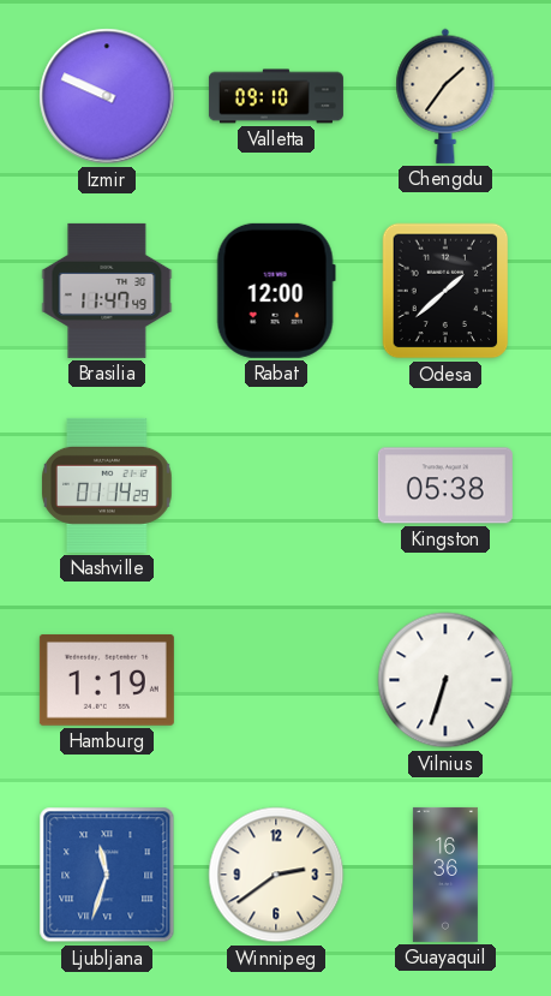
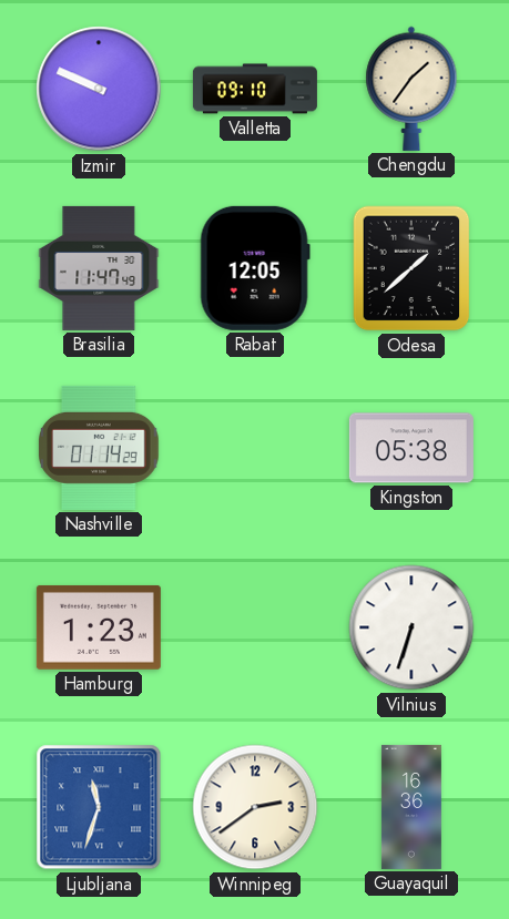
Rabat: 12:00 -> 12:05
Hamburg: 1:19 -> 1:23
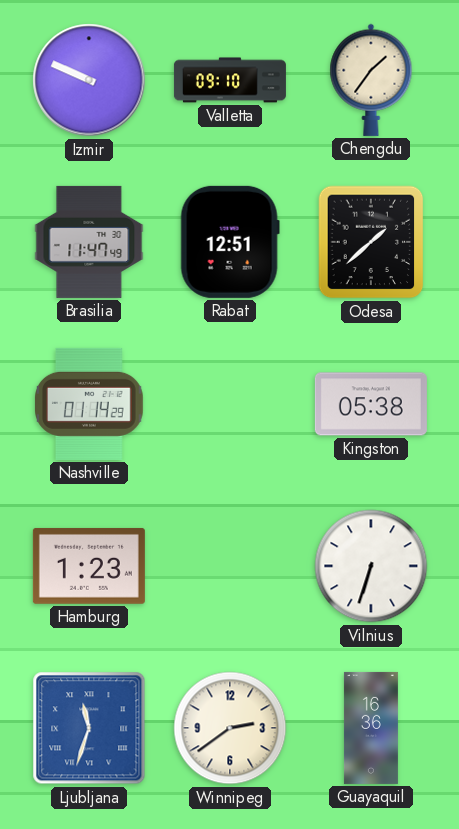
Rabat: 12:05 -> 12:51
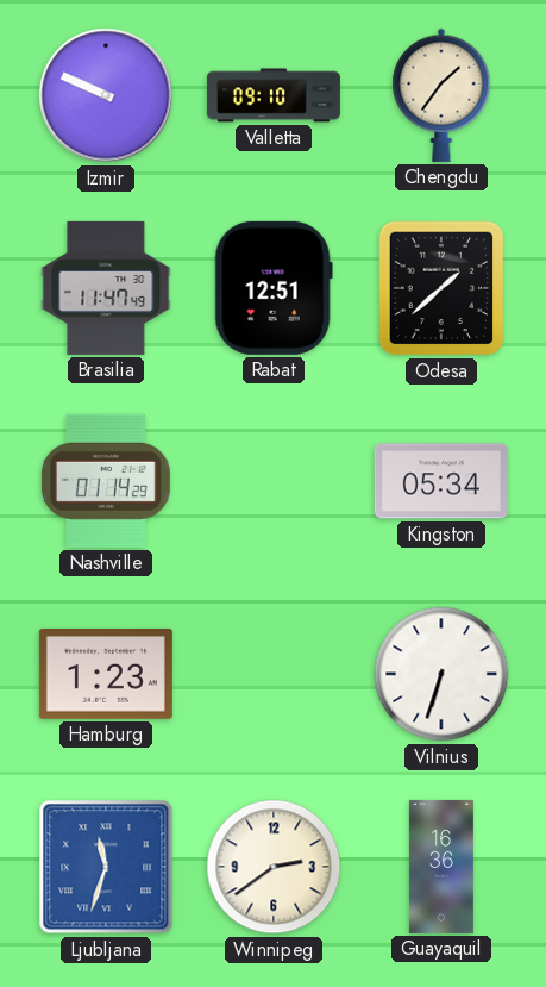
Kingston: 05:38 -> 05:34
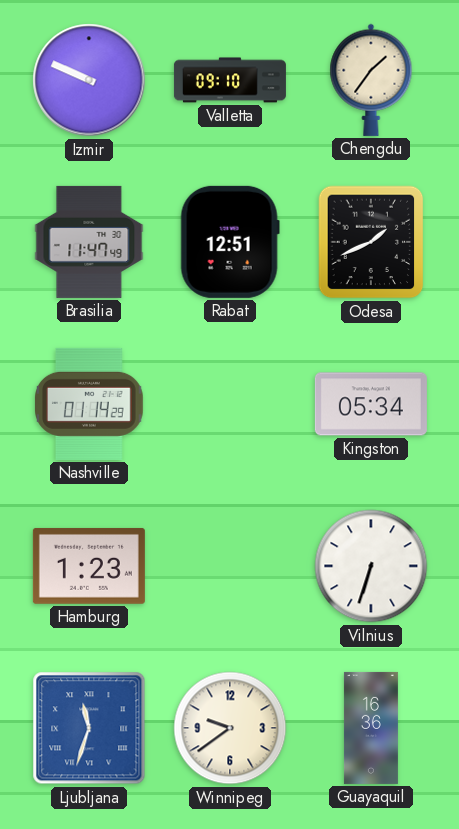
Odesa: 1:38 -> 1:41
Winnipeg: 2:39 -> 9:39
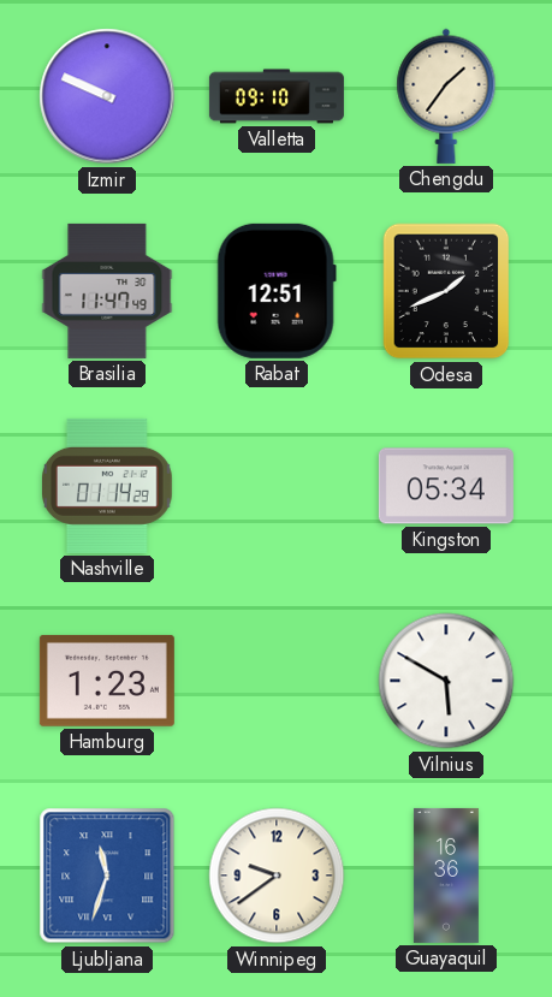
Vilnius: 6:33 -> 5:50
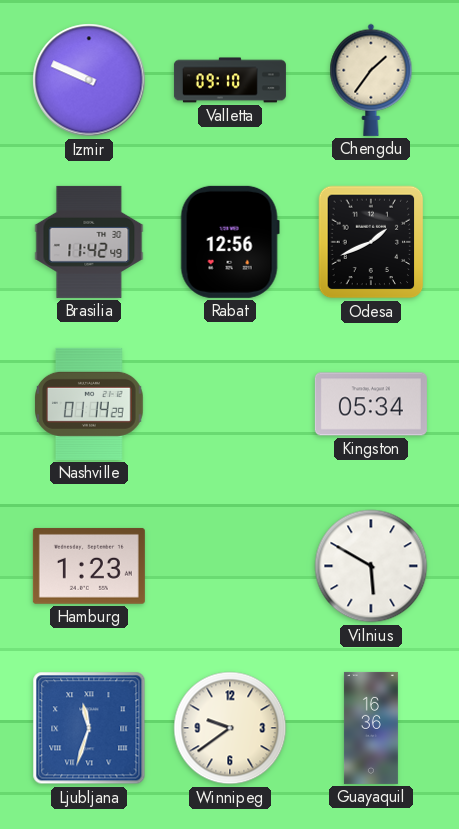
Brasilia: 11:47 -> 11:42
Rabat: 12:51 -> 12:56
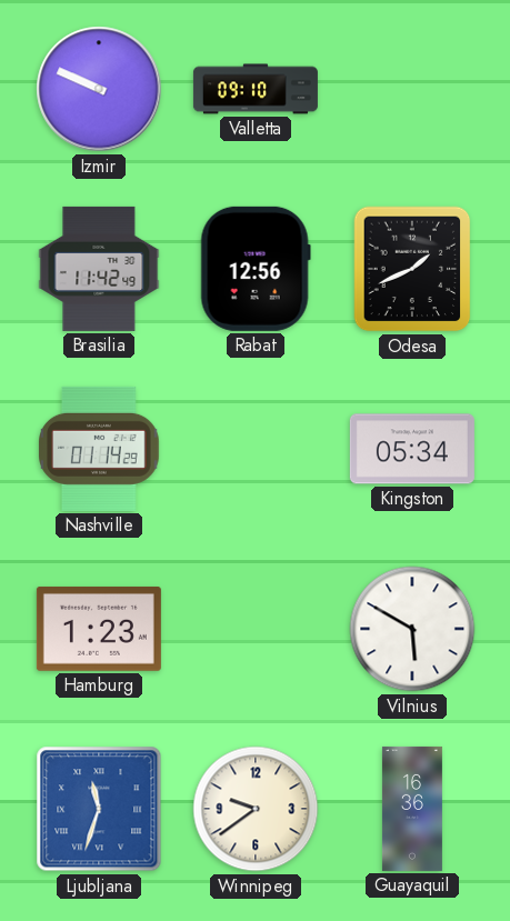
Chengdu: 1:36 -> none
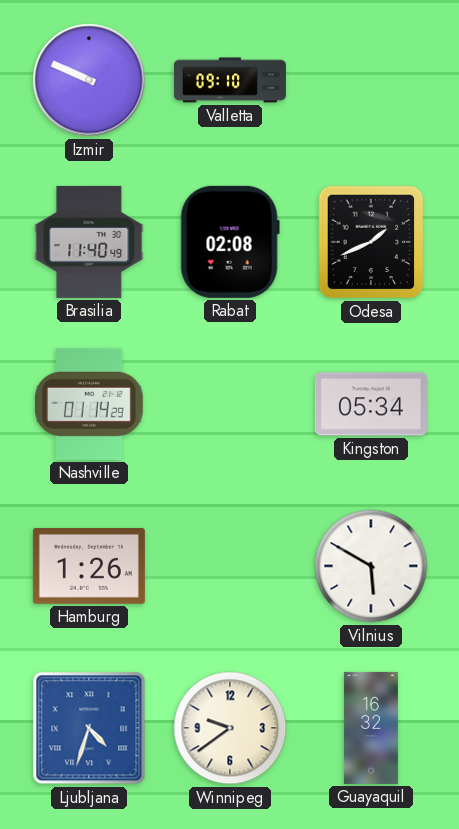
Brasilia: 11:42 -> 11:40
Rabat: 12:56 -> 02:08
Hamburg: 1:23 -> 1:26
Ljubljana: 11:33 -> 4:33
Guayaquil: 16:36 -> 16:32
